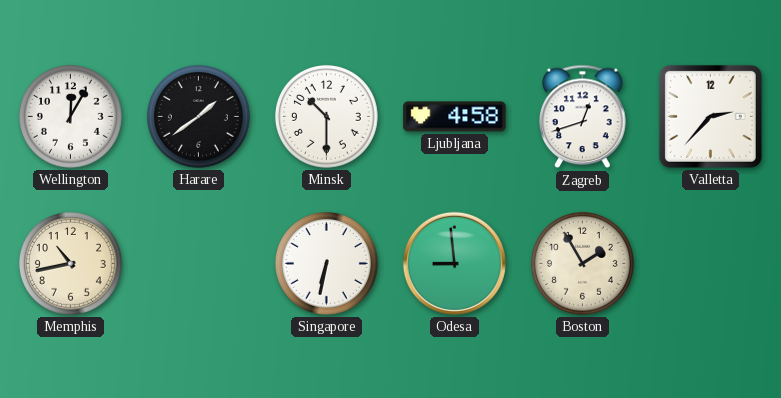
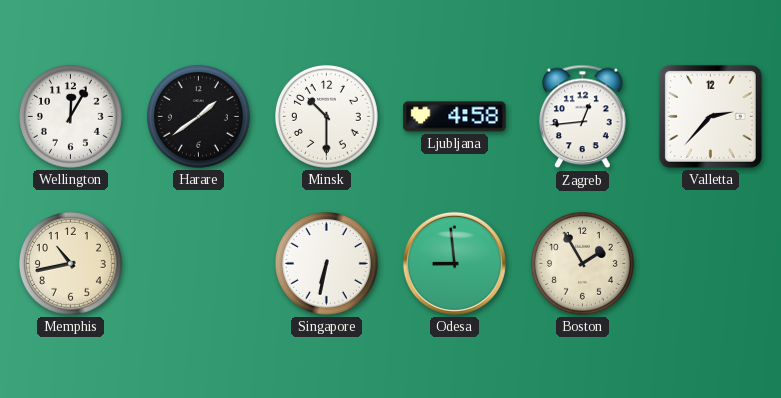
Zagreb: 12:42 -> 12:44
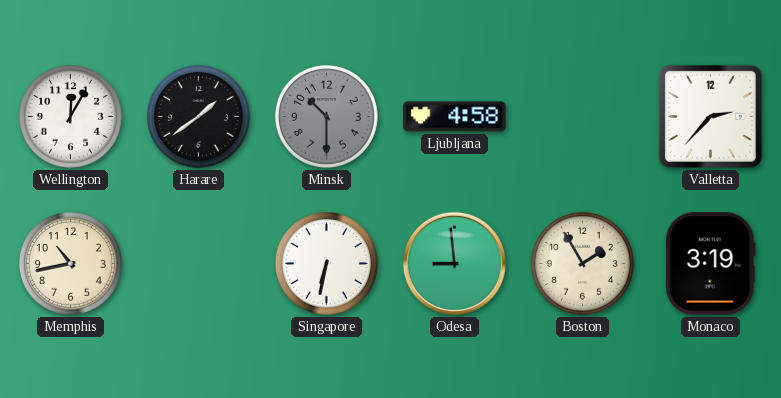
Minsk dial: white -> grey
Zagreb: 12:44 -> none
Monaco: none -> 3:19
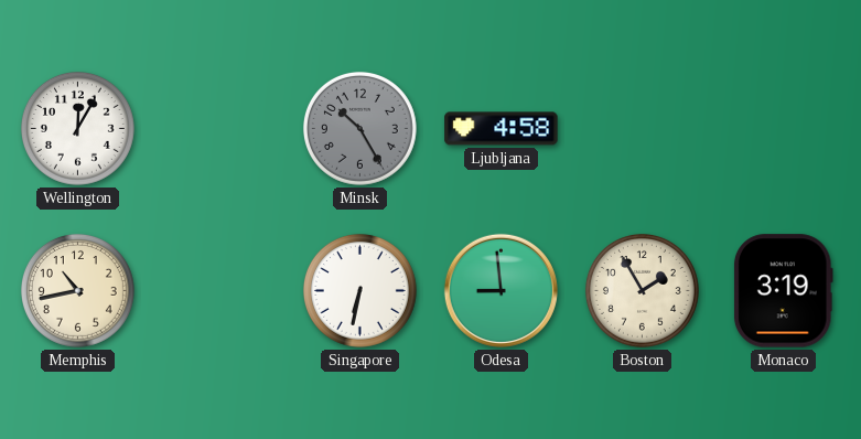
Harare: 1:39 -> none
Minsk: 10:30 -> 10:25
Valletta: 2:37 -> none
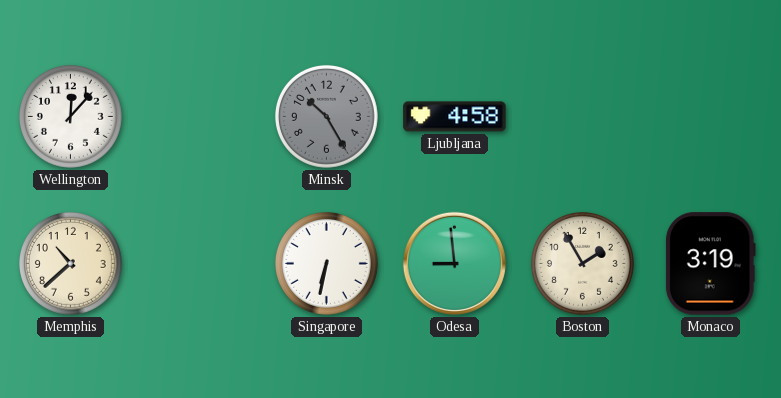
Wellington: 12:05 -> 12:07
Memphis: 10:43 -> 10:38
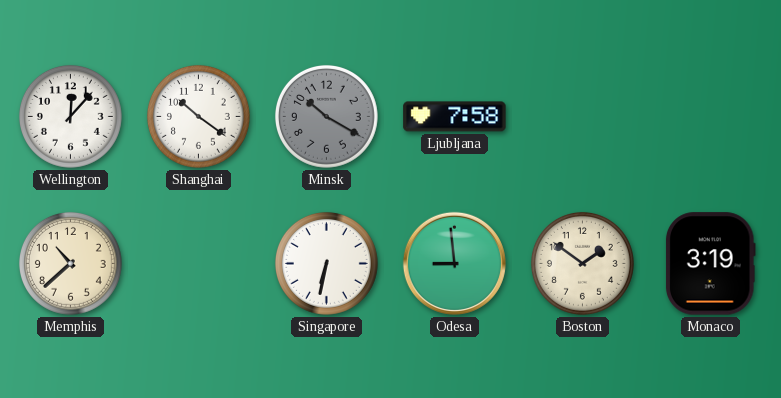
Shanghai: none -> 10:21
Minsk: 10:25 -> 10:20
Ljubljana: 4:58 -> 7:58
Boston: 1:55 -> 1:51
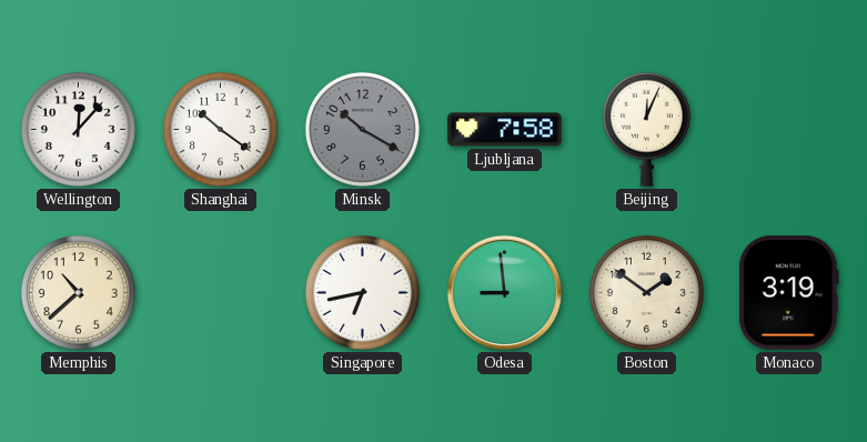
Beijing: none -> 12:04
Singapore: 6:32 -> 6:43
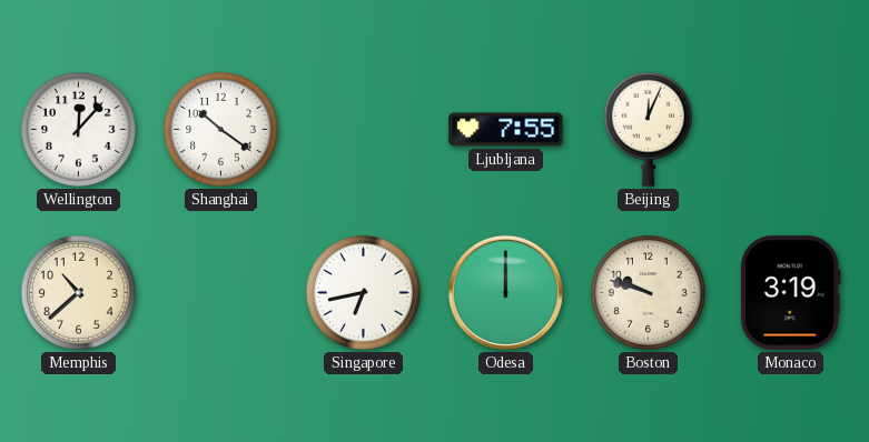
Minsk: 10:20 -> none
Ljubljana: 7:58 -> 7:55
Odesa: 8:59 -> 12:00
Boston: 1:51 -> 9:48
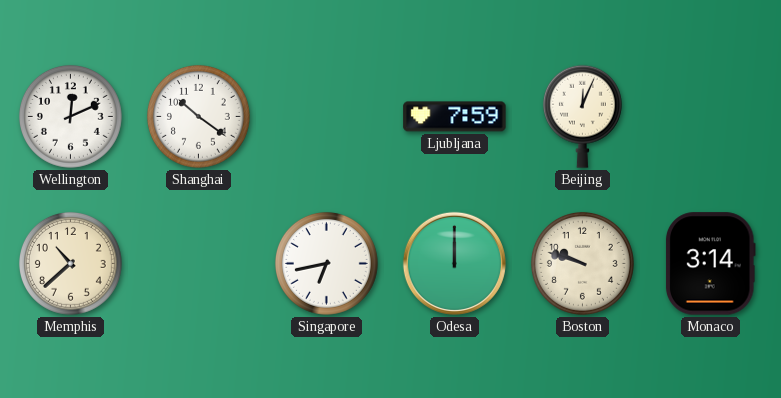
Wellington: 12:07 -> 12:11
Ljubljana: 7:55 -> 7:59
Monaco: 3:19 -> 3:14
